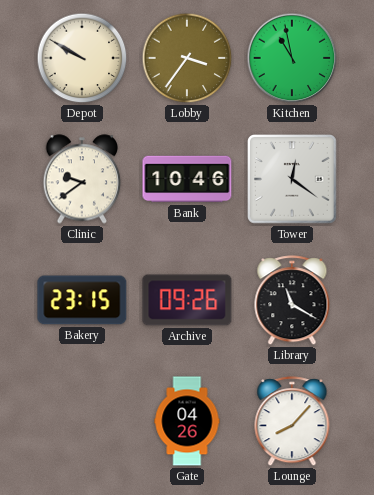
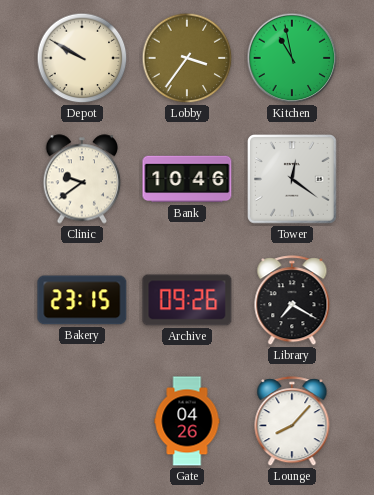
Library: 11:20 -> 7:20
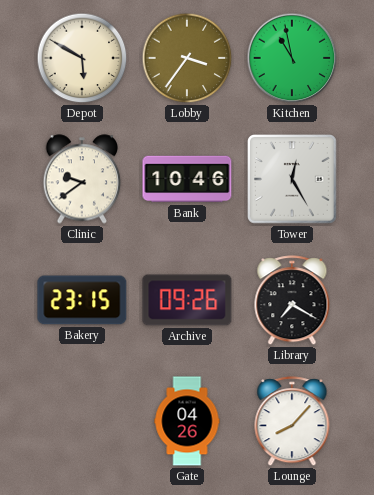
Depot: 9:50 -> 5:50
Tower: 12:21 -> 12:25
